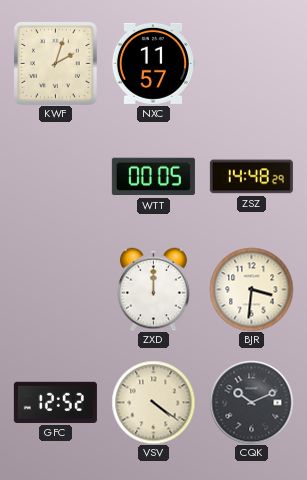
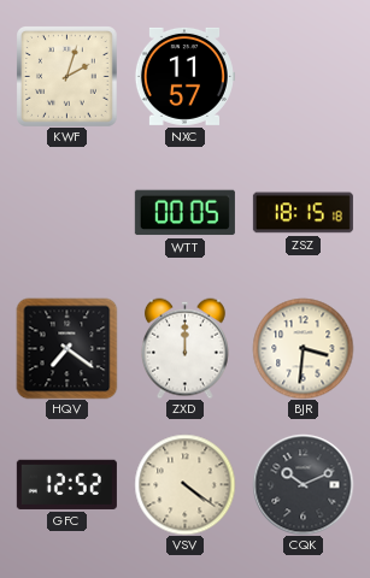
ZSZ: 14:48 -> 18:15
HQV: none -> 7:21
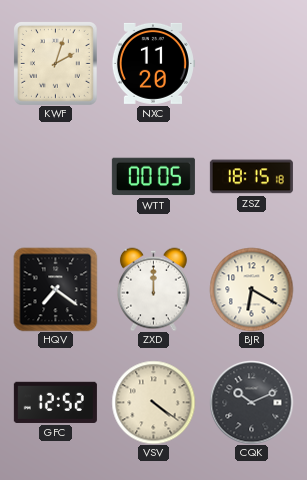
NXC: 11:57 -> 11:20
BJR: 3:31 -> 6:20
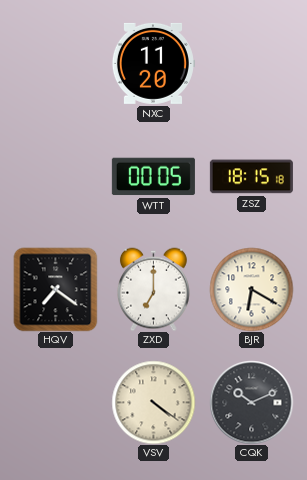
KWF: 2:03 -> none
ZXD: 12:00 -> 7:00
GFC: 12:52 -> none
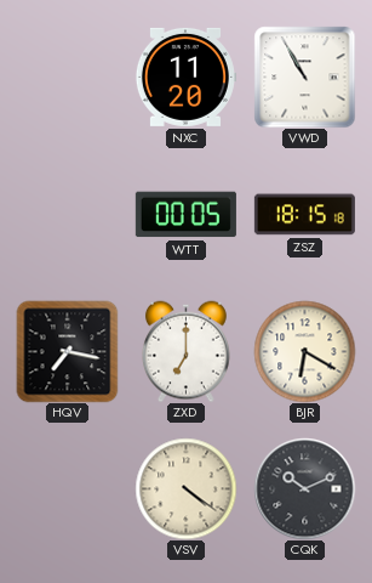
VWD: none -> 10:55
HQV: 7:21 -> 7:17
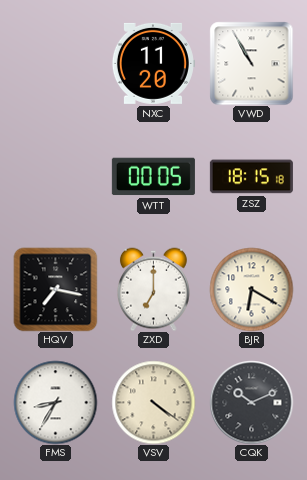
FMS: none -> 8:35
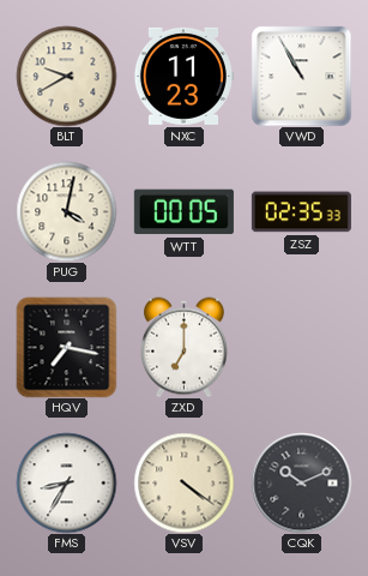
BLT: none -> 9:40
NXC: 11:20 -> 11:23
PUG: none -> 4:02
ZSZ: 18:15 -> 02:35
BJR: 6:20 -> none
